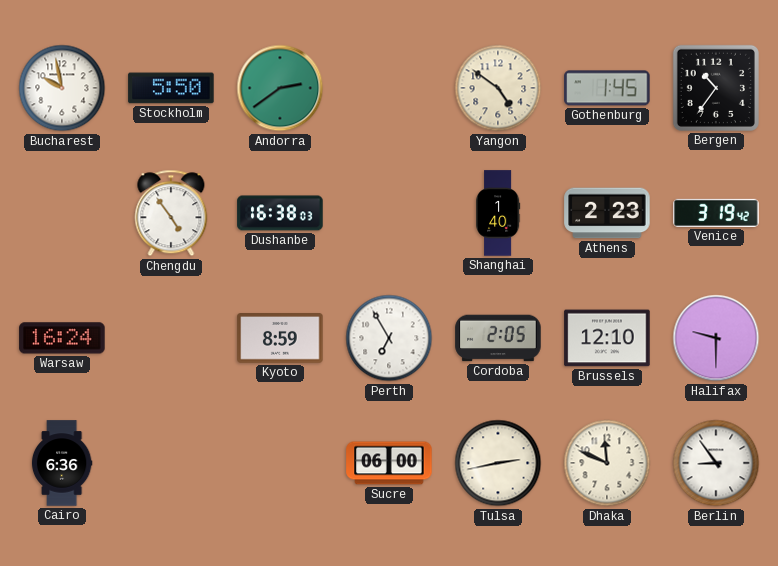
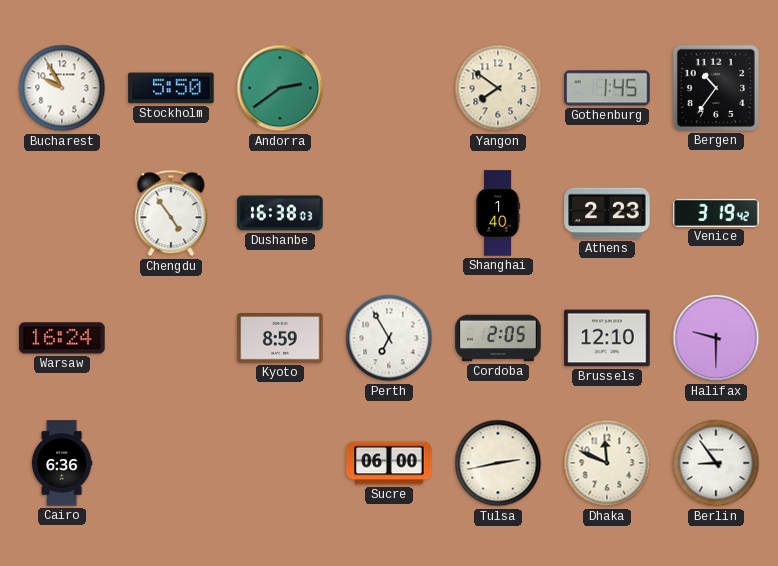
Bucharest: 9:58 -> 9:55
Yangon: 4:51 -> 7:51
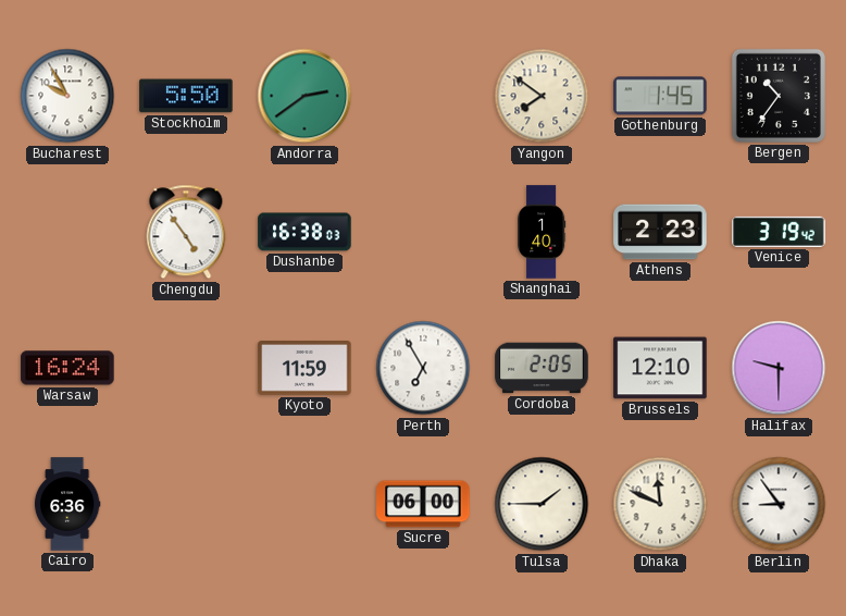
Kyoto: 8:59 -> 11:59
Tulsa: 2:43 -> 1:45
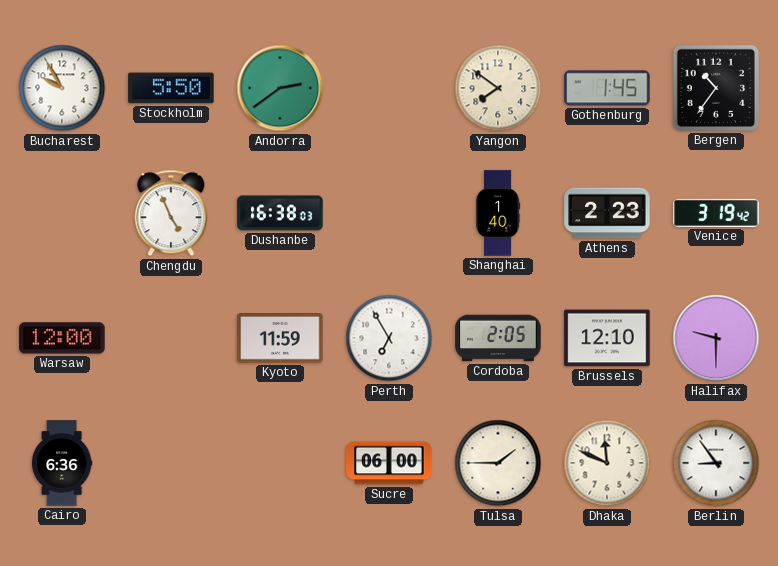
Chengdu: 4:54 -> 4:56
Warsaw: 16:24 -> 12:00
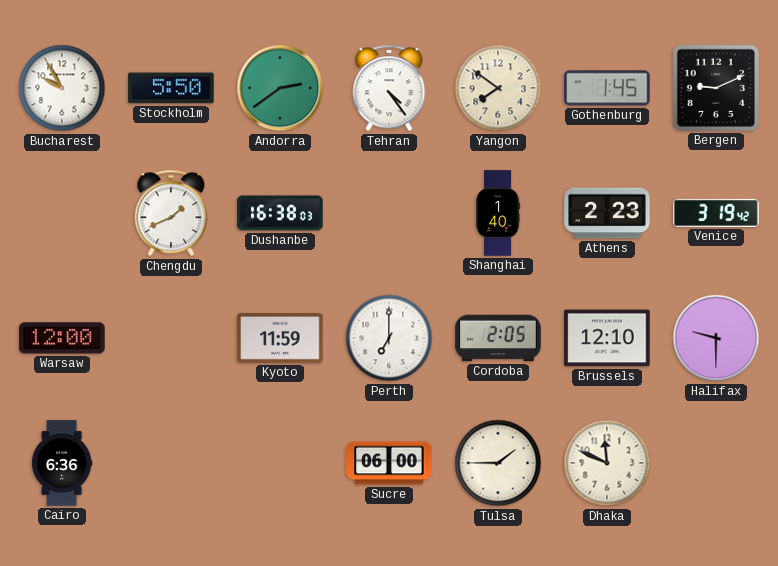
Tehran: none -> 4:24
Bergen: 10:36 -> 9:11
Chengdu: 4:56 -> 1:41
Perth: 6:55 -> 7:00
Berlin: 8:54 -> none
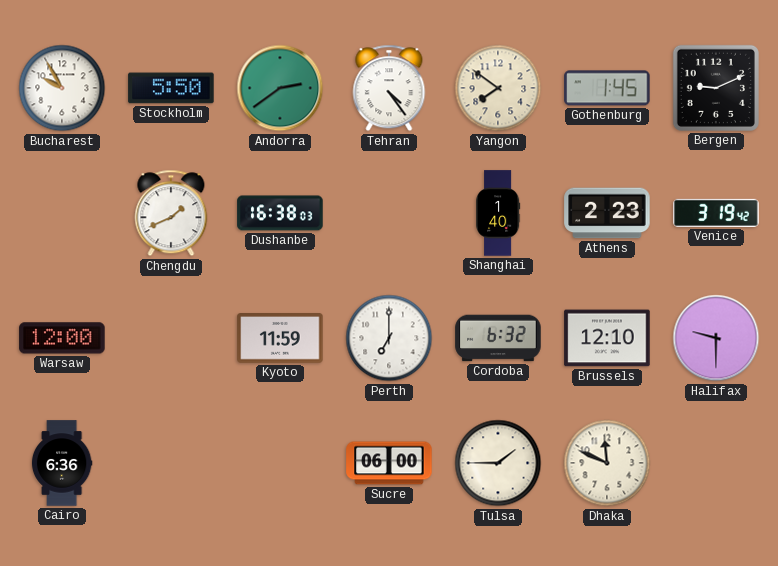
Cordoba: 2:05 -> 6:32
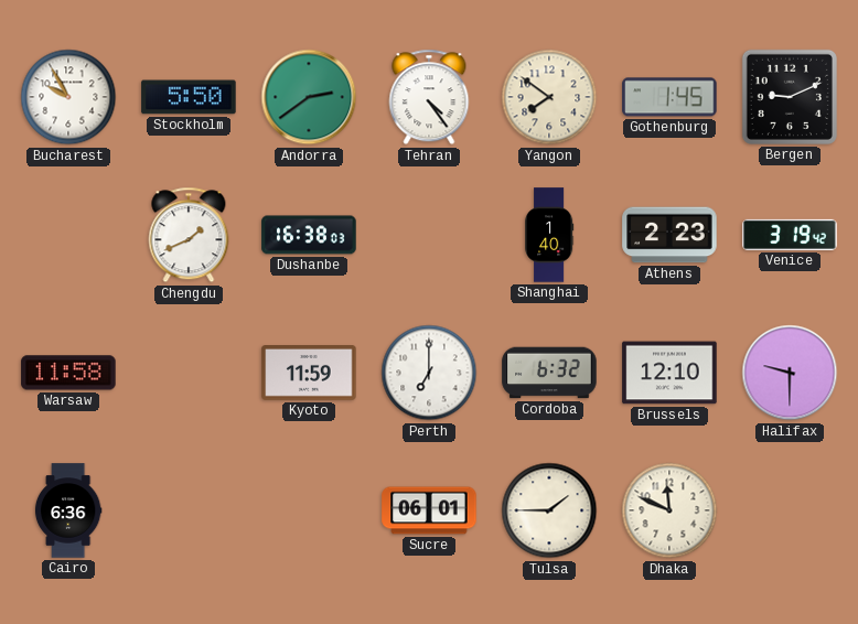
Warsaw: 12:00 -> 11:58
Sucre: 06:00 -> 06:01
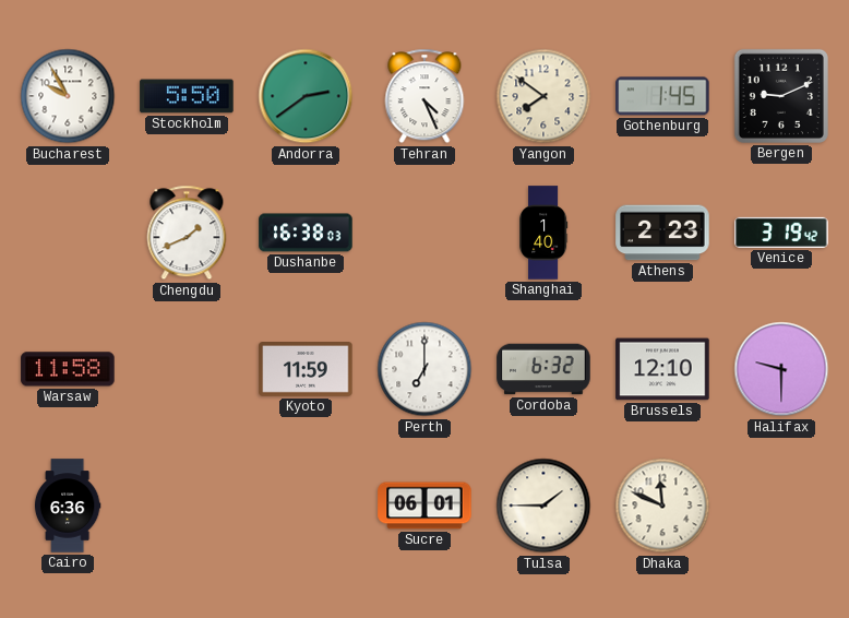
Tehran: 4:24 -> 4:26
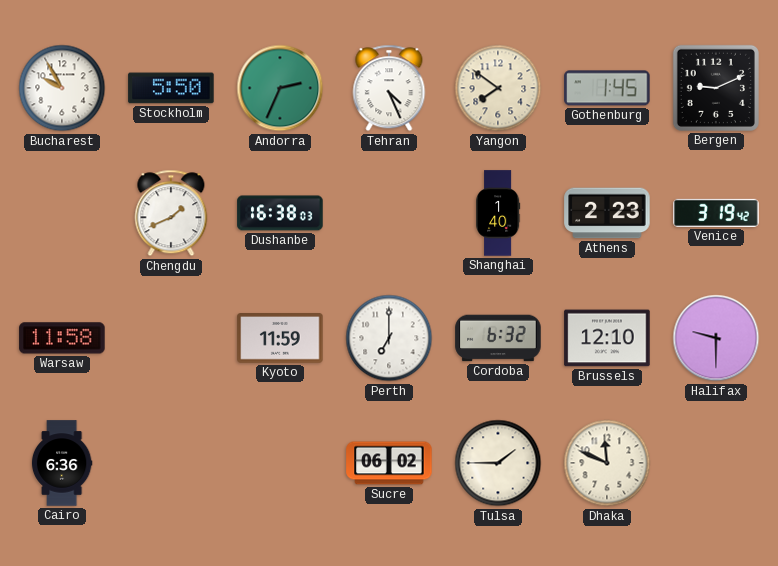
Andorra: 2:39 -> 2:34
Sucre: 06:01 -> 06:02
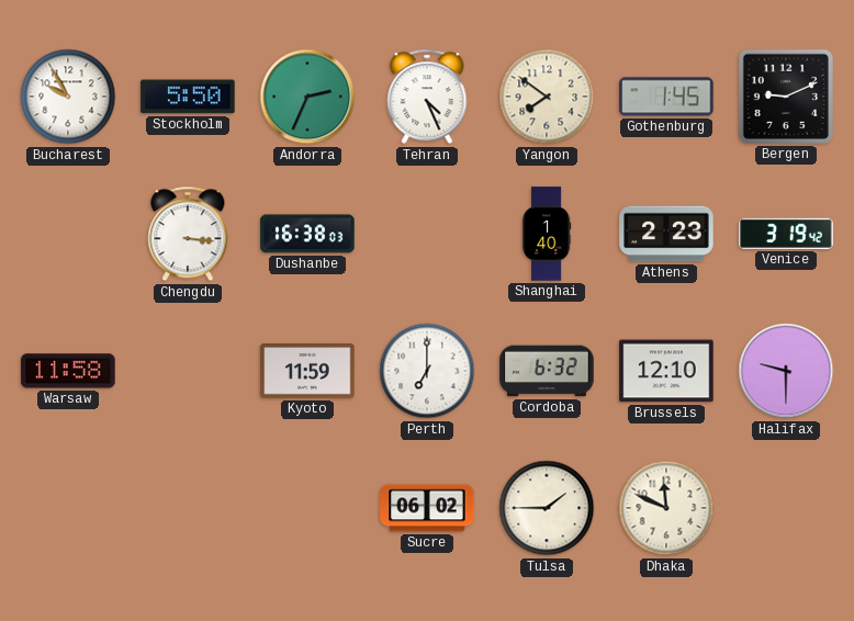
Chengdu: 1:41 -> 3:16
Cairo: 6:36 -> none
